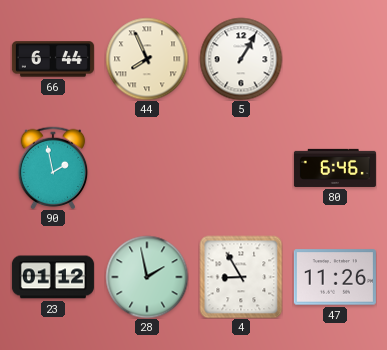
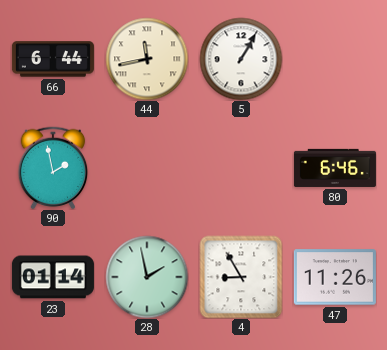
44: 7:56 -> 11:43
23: 01:12 -> 01:14
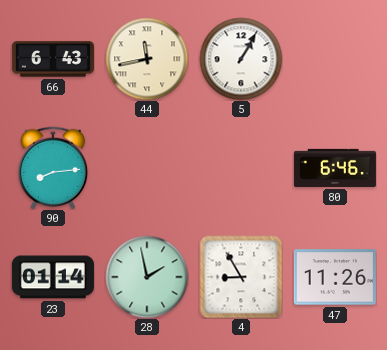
66: 6:44 -> 6:43
90: 1:58 -> 8:14
